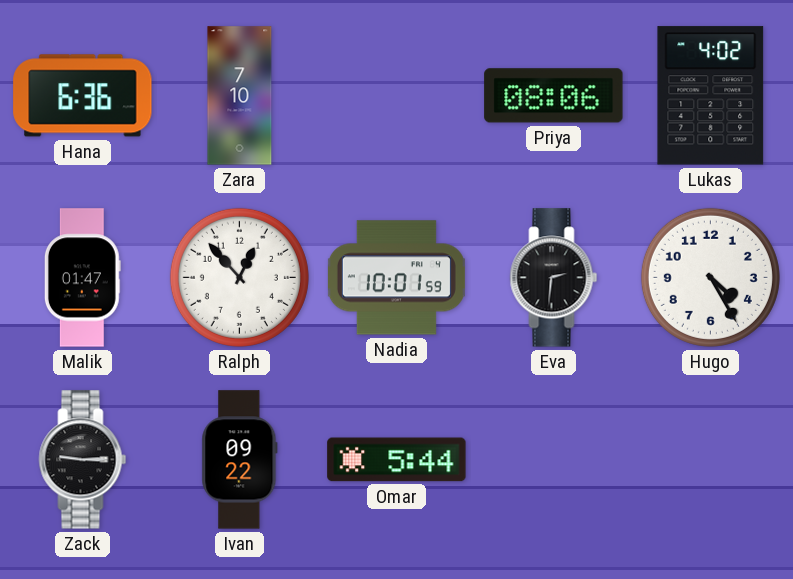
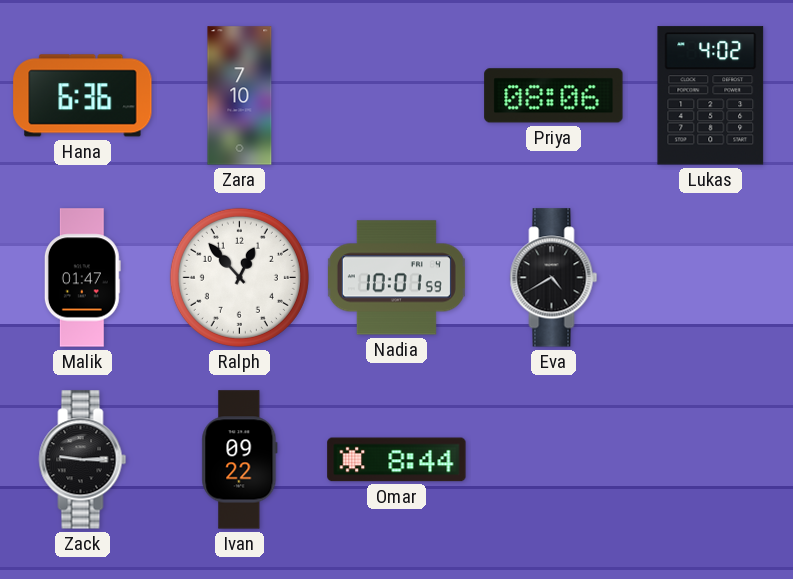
Eva: 2:31 -> 4:40
Hugo: 4:25 -> none
Omar: 5:44 -> 8:44
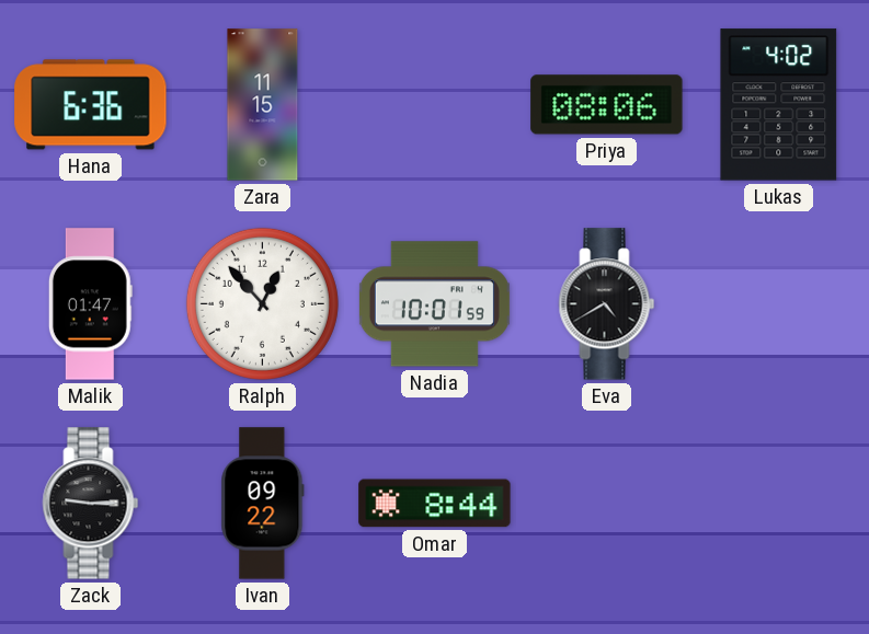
Zara: 7:10 -> 11:15
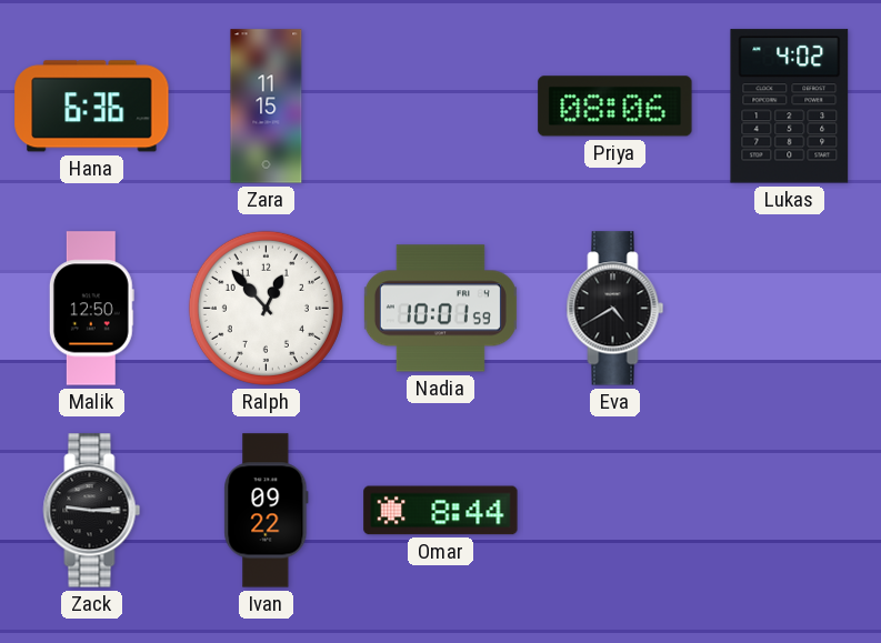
Malik: 01:47 -> 12:50
